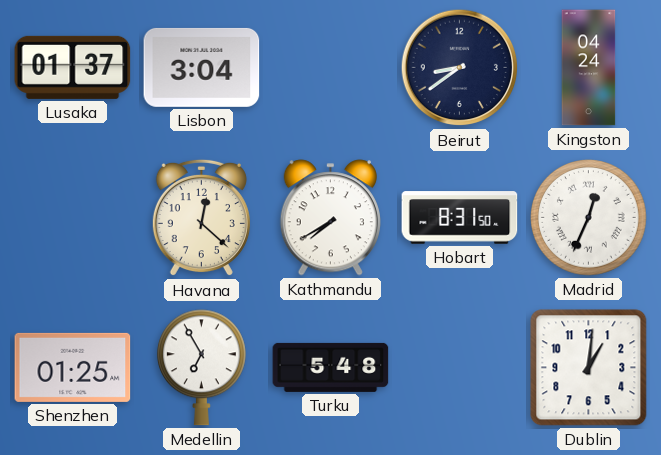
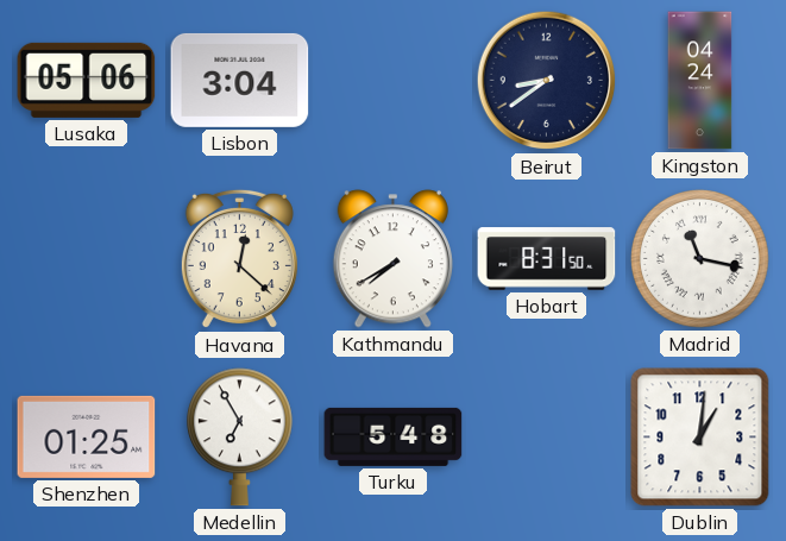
Lusaka: 01:37 -> 05:06
Madrid: 12:34 -> 11:17
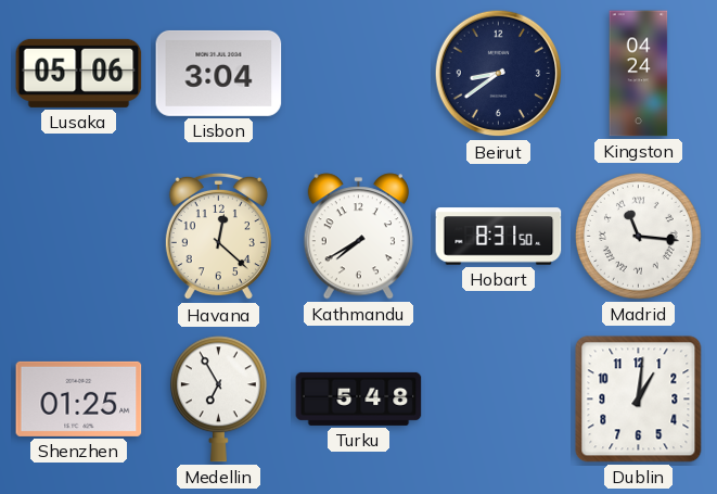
Madrid: 11:17 -> 11:16
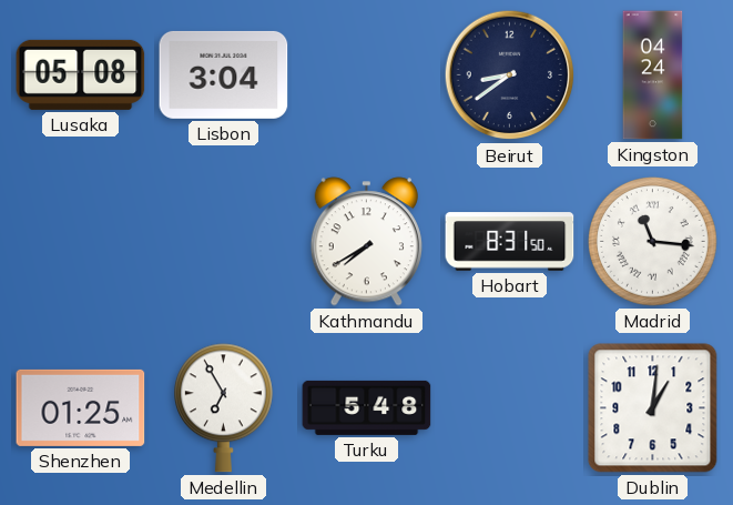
Lusaka: 05:06 -> 05:08
Havana: 12:22 -> none
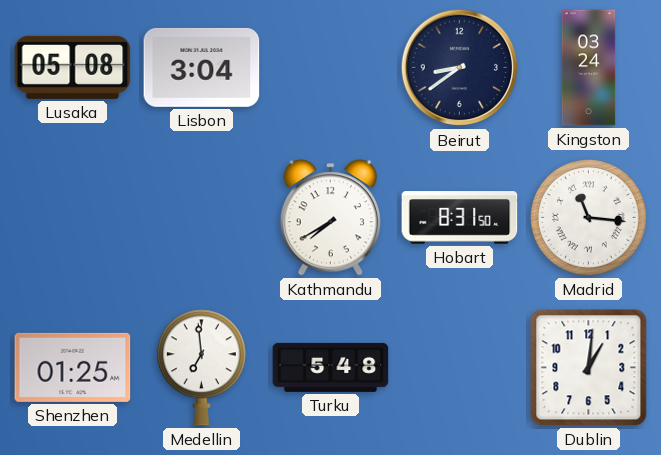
Kingston: 04:24 -> 03:24
Medellin: 6:55 -> 6:59
